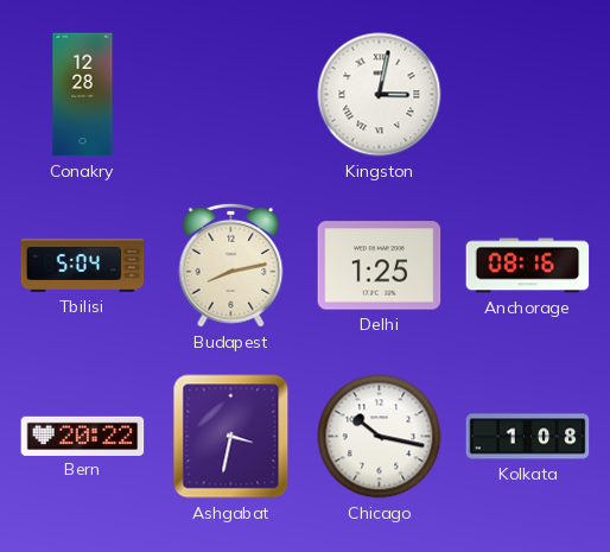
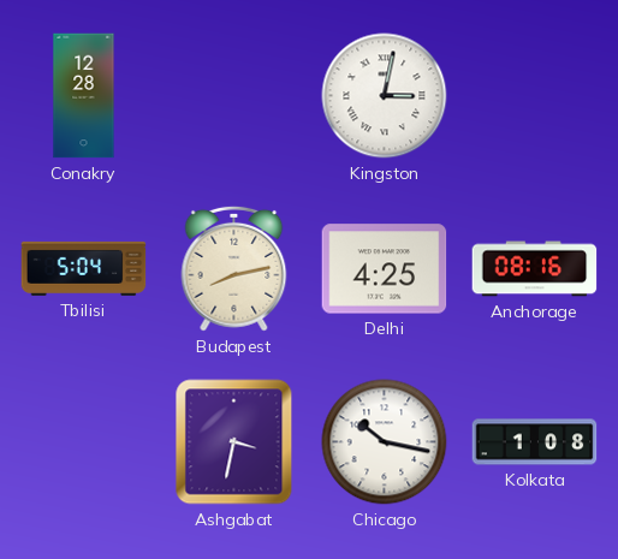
Delhi: 1:25 -> 4:25
Bern: 20:22 -> none
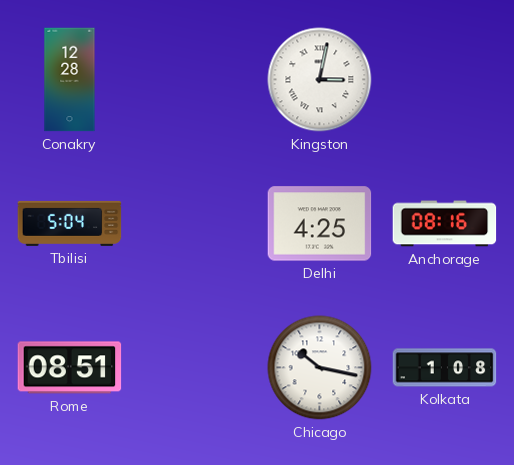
Budapest: 8:13 -> none
Rome: none -> 08:51
Ashgabat: 3:32 -> none
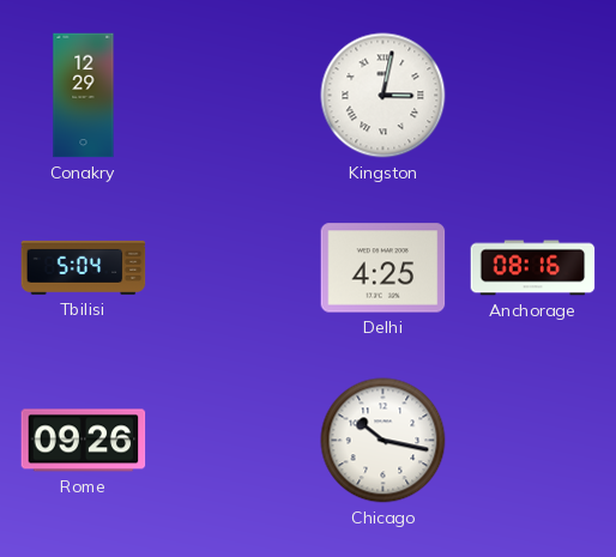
Conakry: 12:28 -> 12:29
Rome: 08:51 -> 09:26
Kolkata: 1:08 -> none
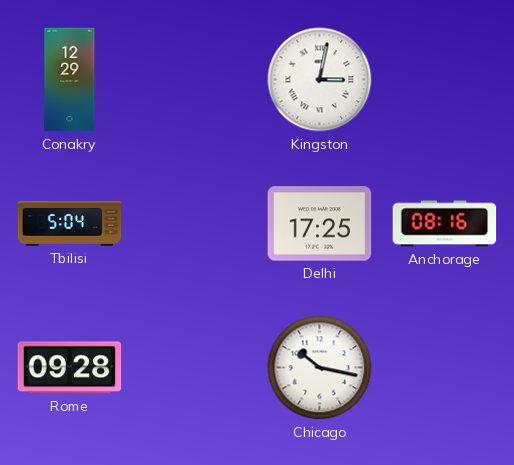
Delhi: 4:25 -> 17:25
Rome: 09:26 -> 09:28
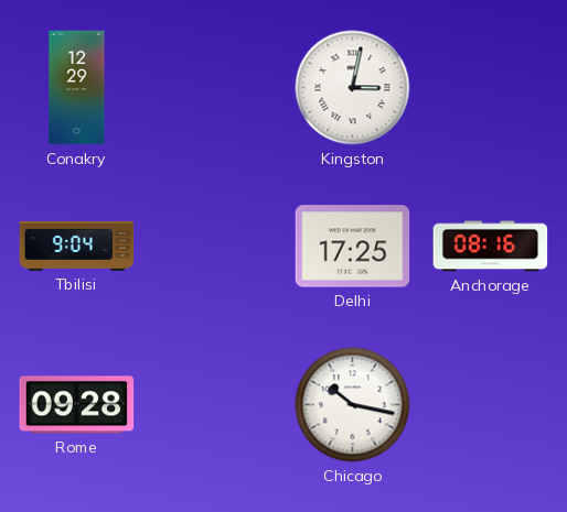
Tbilisi: 5:04 -> 9:04
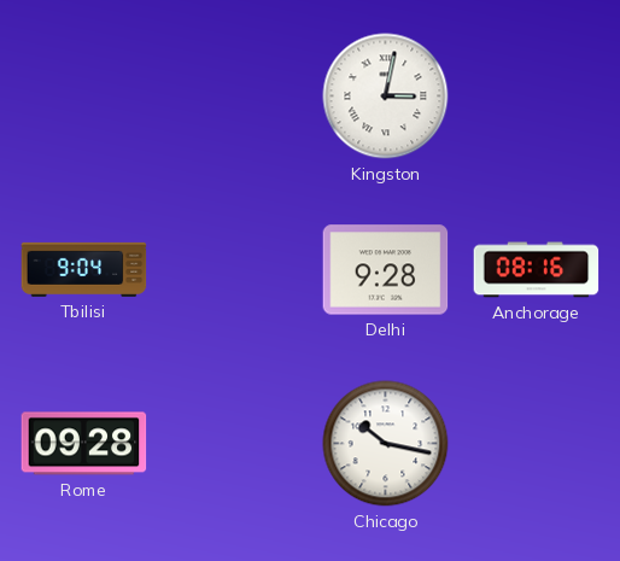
Conakry: 12:29 -> none
Delhi: 17:25 -> 9:28
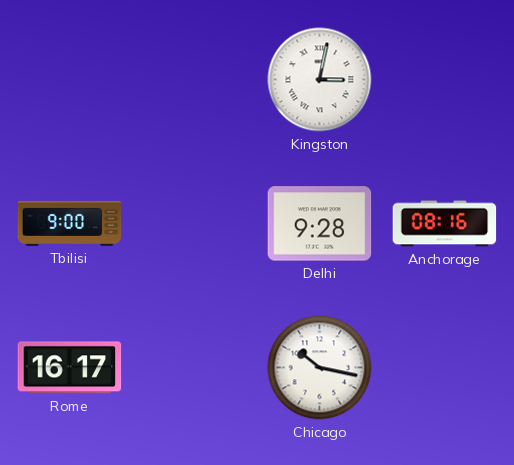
Tbilisi: 9:04 -> 9:00
Rome: 09:28 -> 16:17
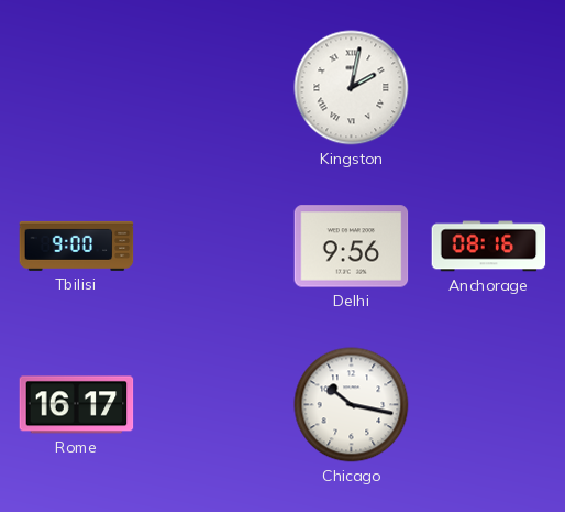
Kingston: 3:02 -> 2:02
Delhi: 9:28 -> 9:56
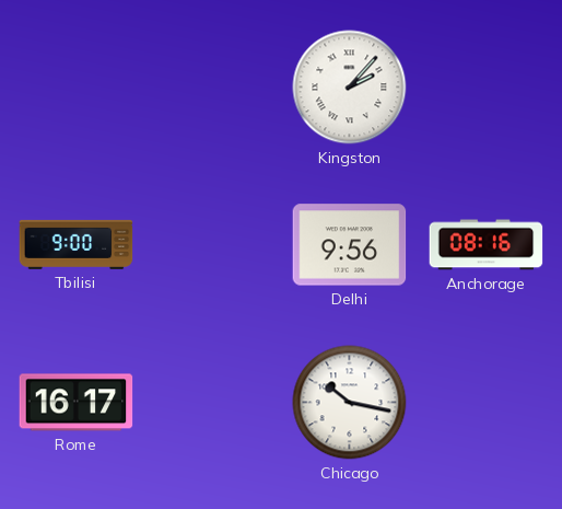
Kingston: 2:02 -> 2:07
